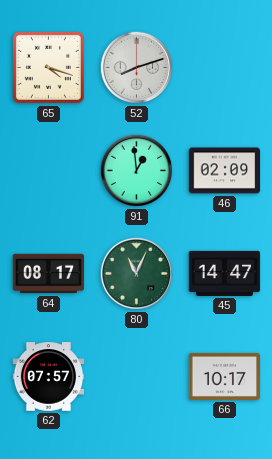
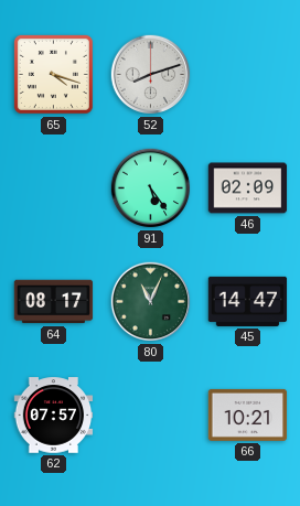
91: 12:59 -> 5:24
66: 10:17 -> 10:21
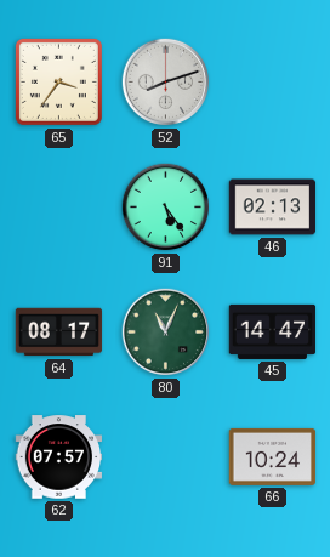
65: 4:18 -> 3:36
46: 02:09 -> 02:13
66: 10:21 -> 10:24
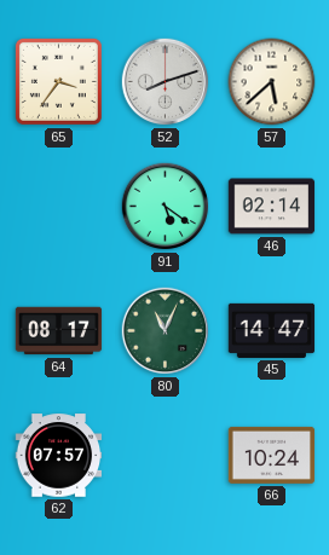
57: none -> 5:38
91: 5:24 -> 5:21
46: 02:13 -> 02:14
